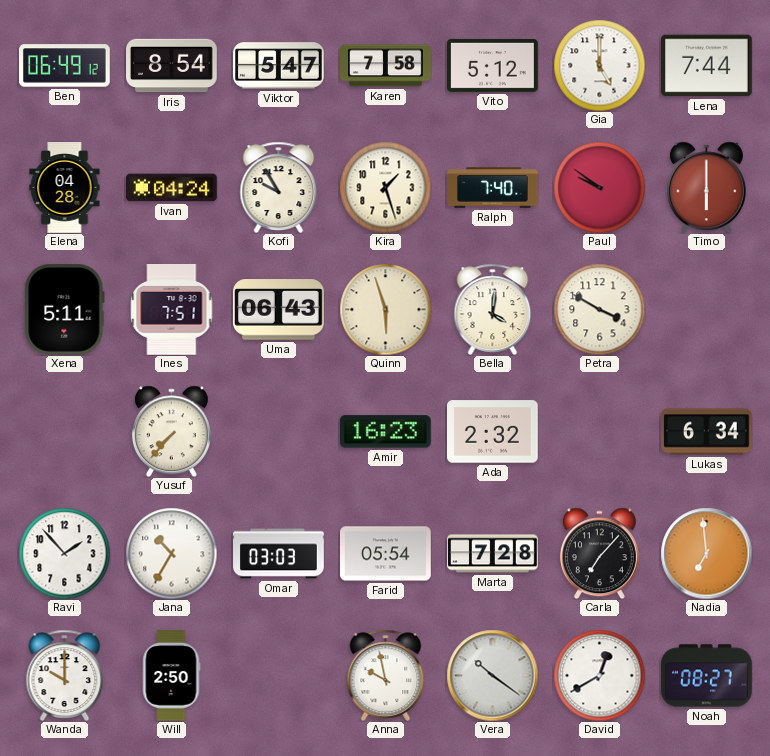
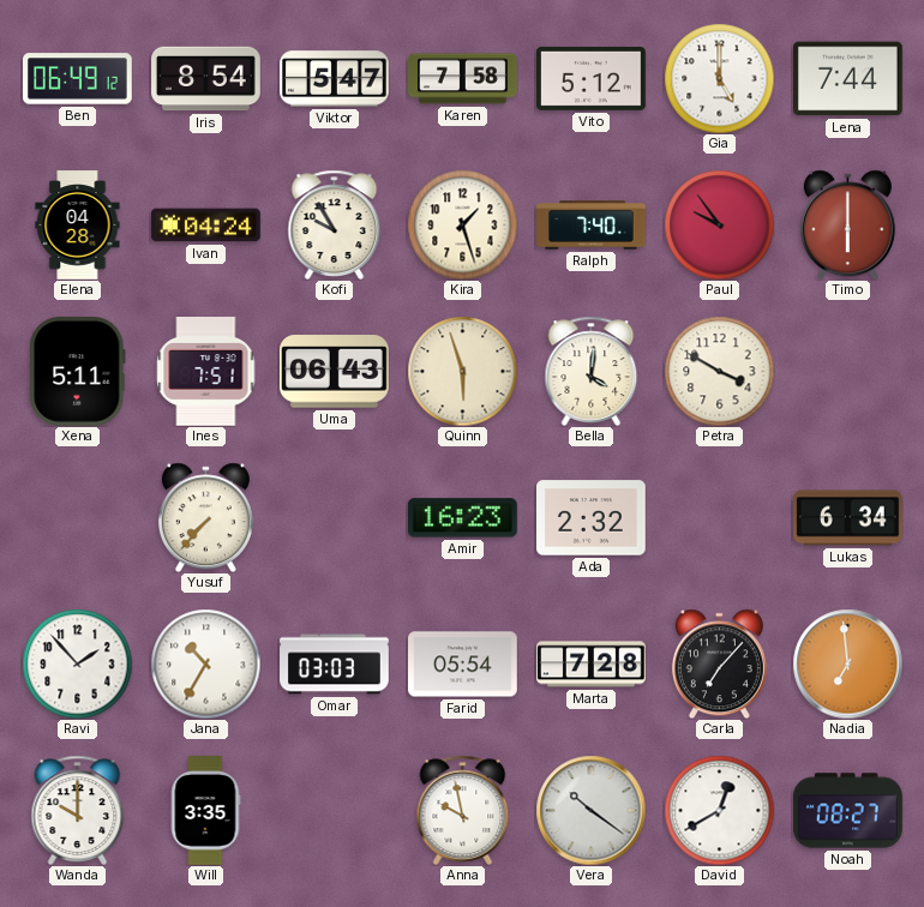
Paul: 9:51 -> 9:54
Will: 2:50 -> 3:35
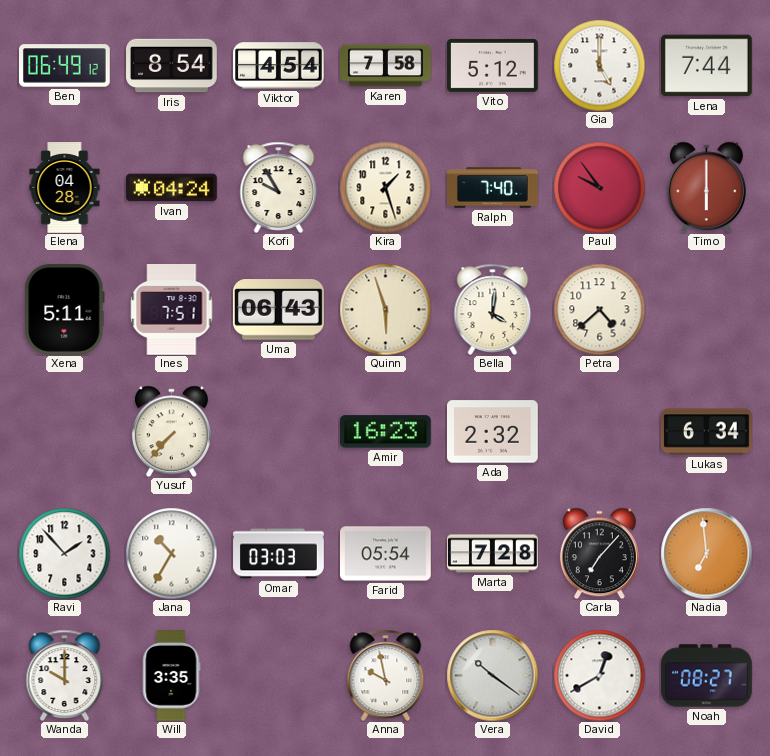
Viktor: 5:47 -> 4:54
Petra: 3:50 -> 4:38
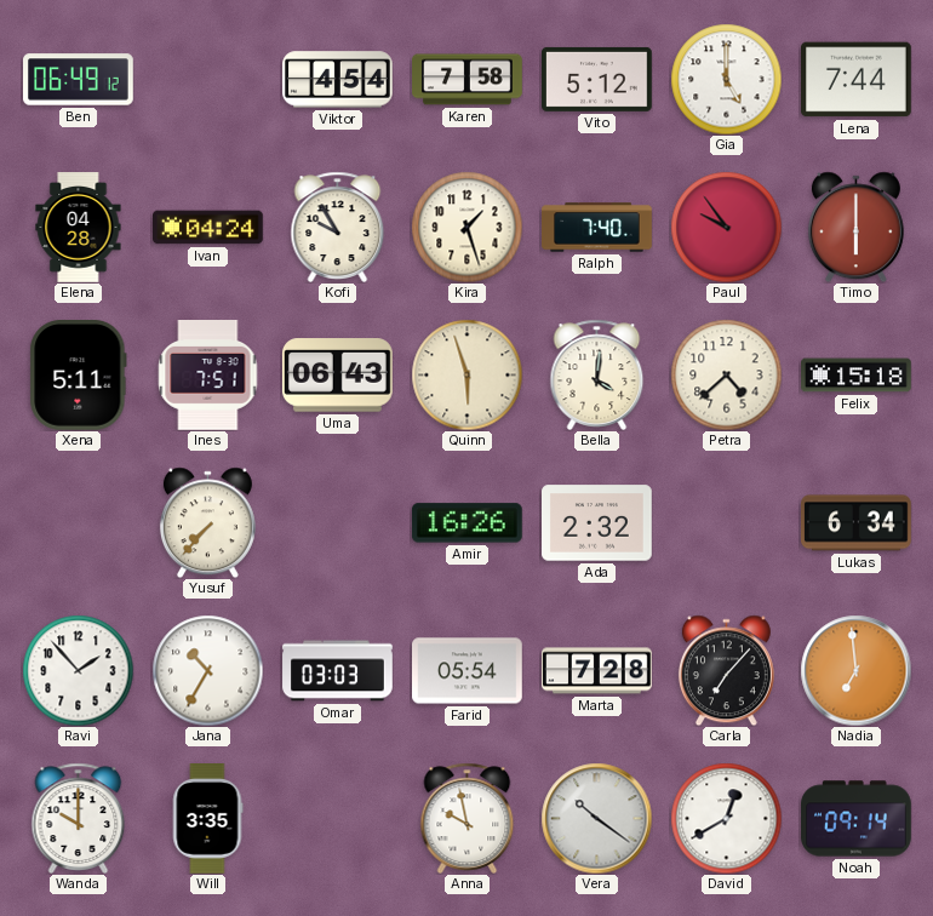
Iris: 8:54 -> none
Felix: none -> 15:18
Amir: 16:23 -> 16:26
Noah: 08:27 -> 09:14
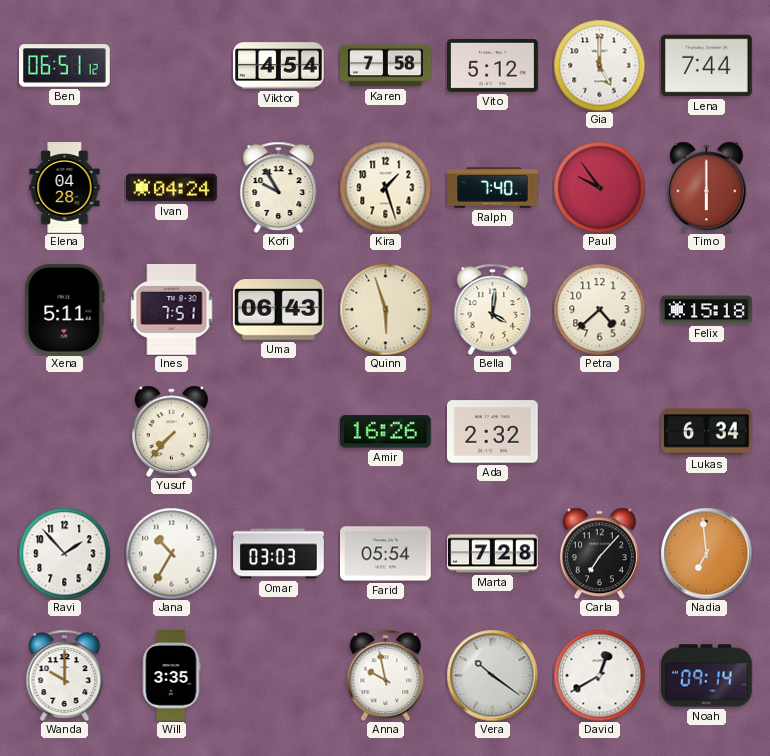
Ben: 06:49 -> 06:51
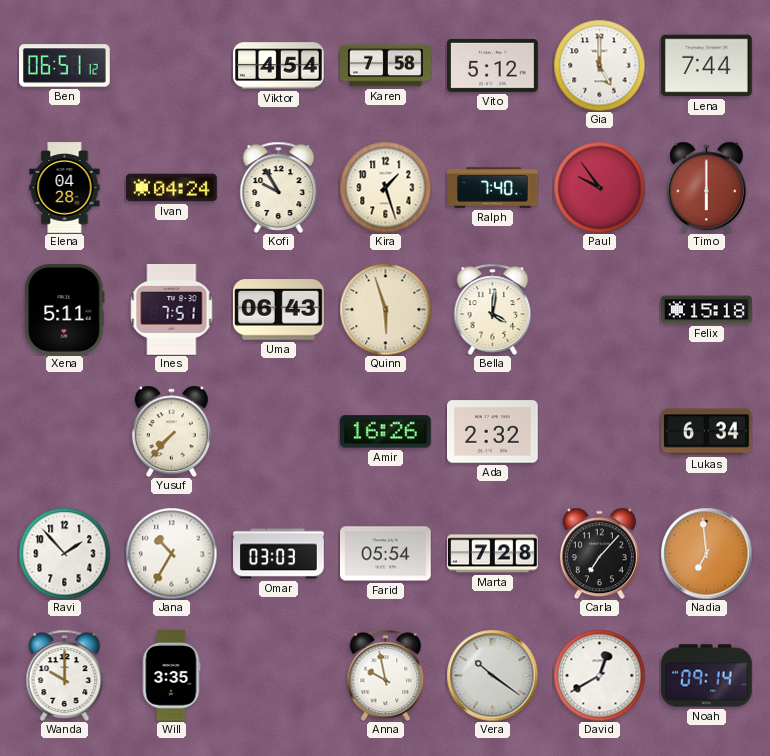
Petra: 4:38 -> none
